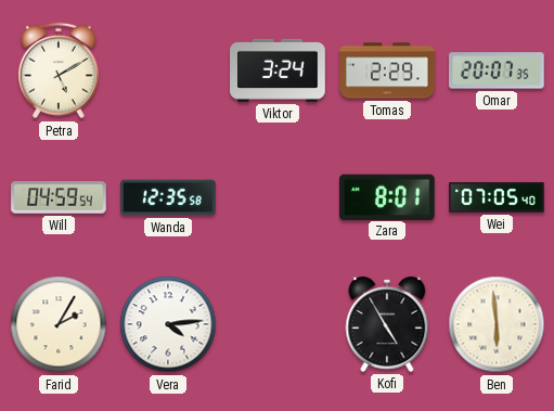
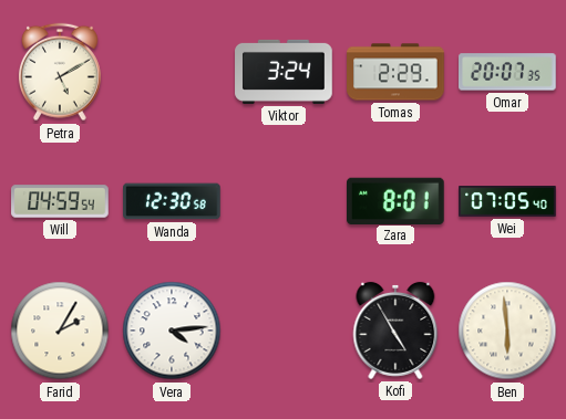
Wanda: 12:35 -> 12:30
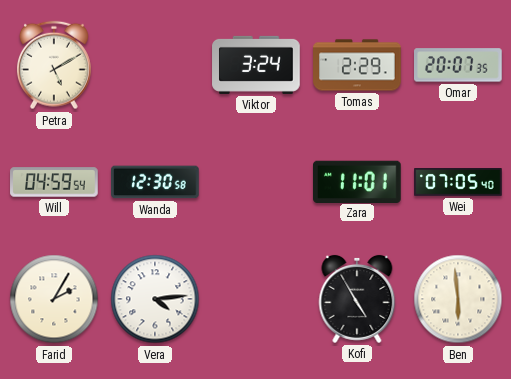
Zara: 8:01 -> 11:01
